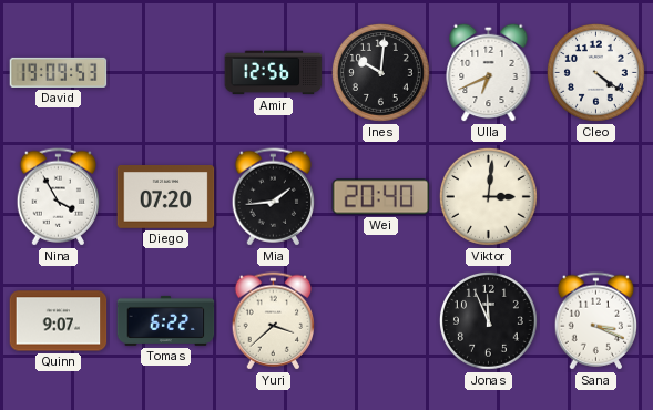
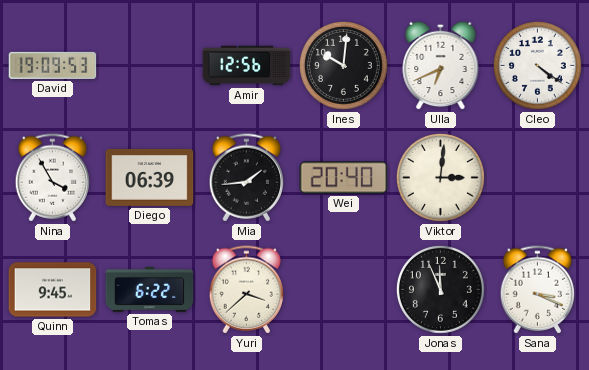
Diego: 07:20 -> 06:39
Quinn: 9:07 -> 9:45
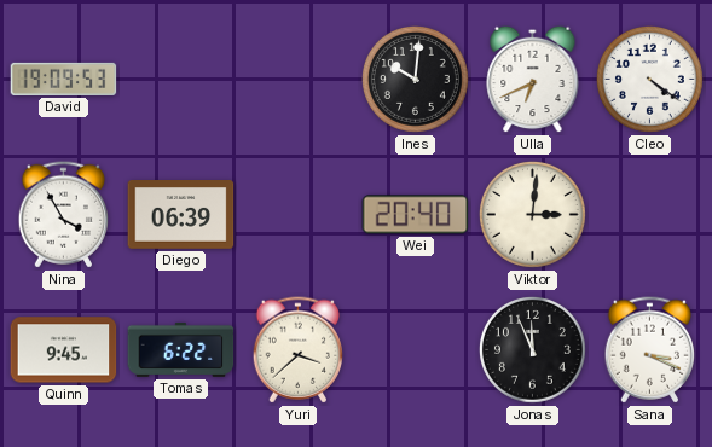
Amir: 12:56 -> none
Mia: 1:44 -> none
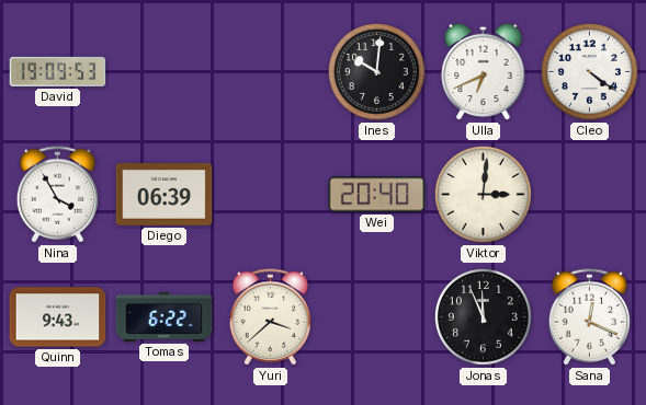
Quinn: 9:45 -> 9:43
Sana: 3:19 -> 12:19
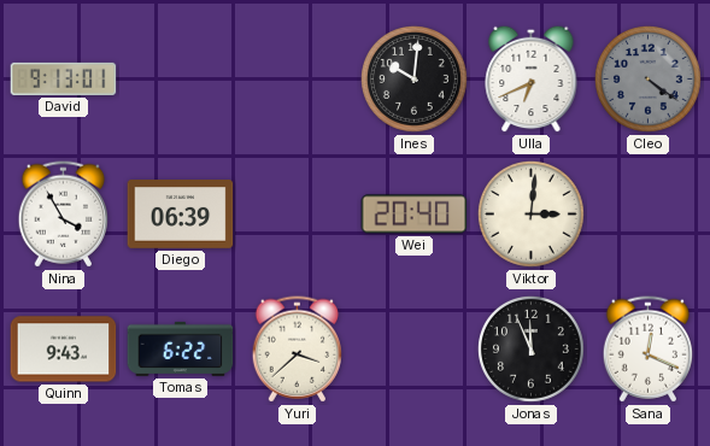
David: 19:09 -> 9:13
Cleo dial: white -> grey
